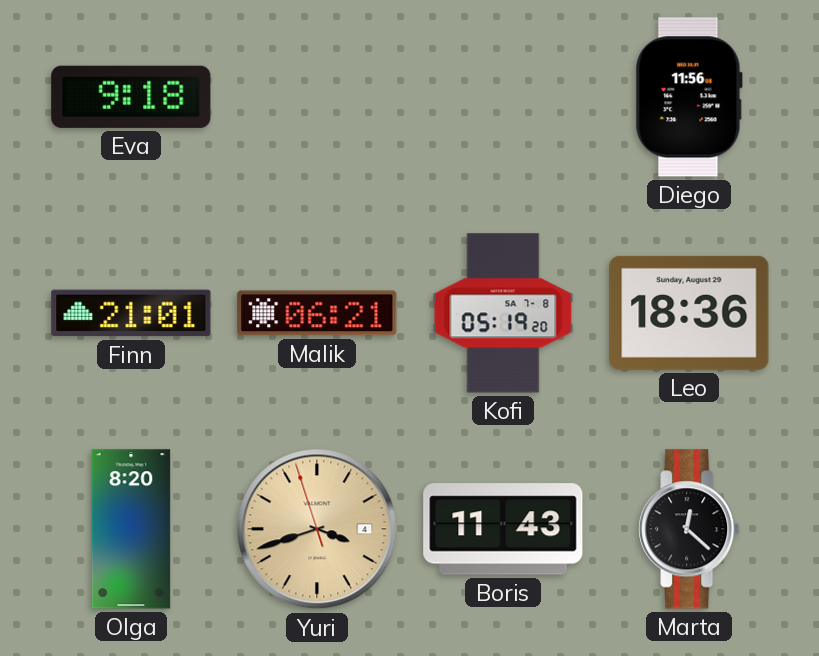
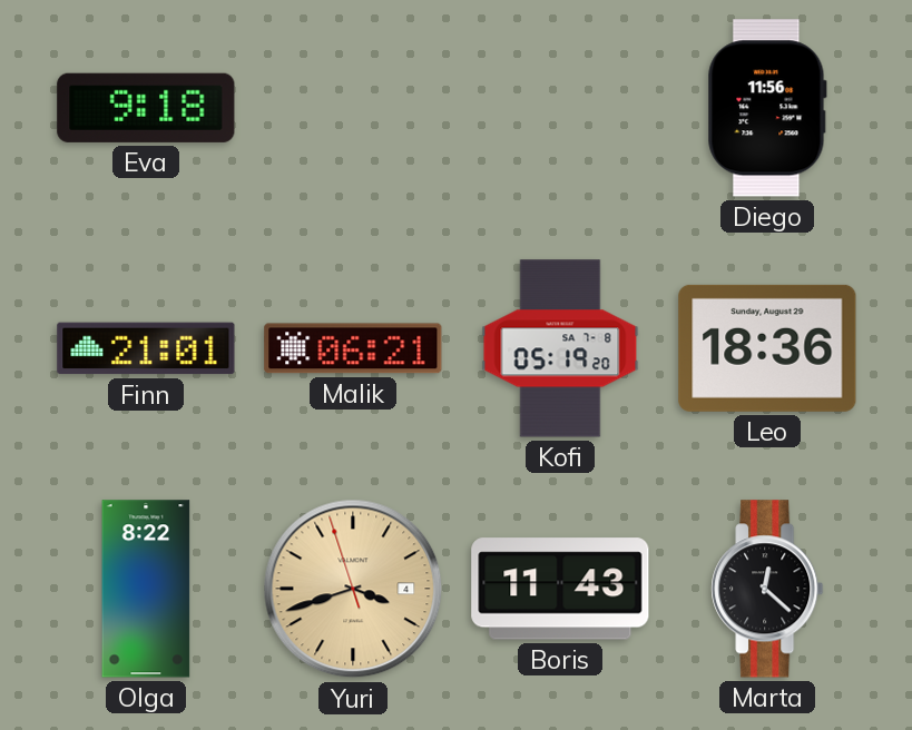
Olga: 8:20 -> 8:22
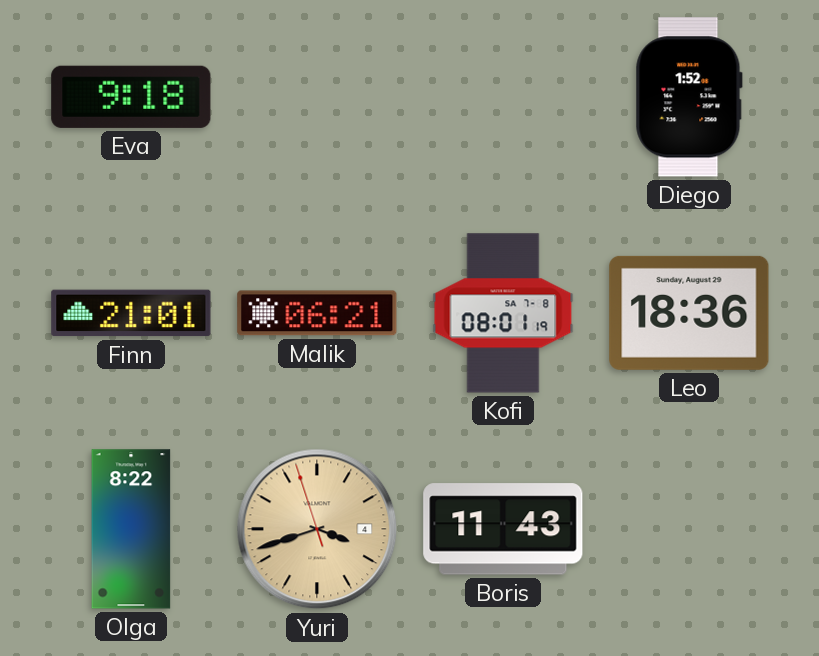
Diego: 11:56 -> 1:52
Kofi: 05:19 -> 08:01
Marta: 12:22 -> none
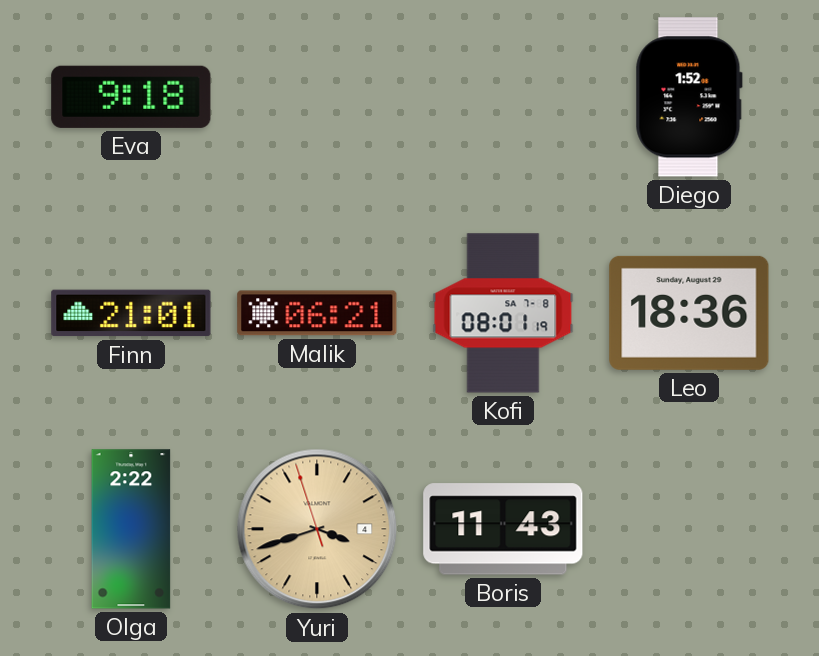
Olga: 8:22 -> 2:22
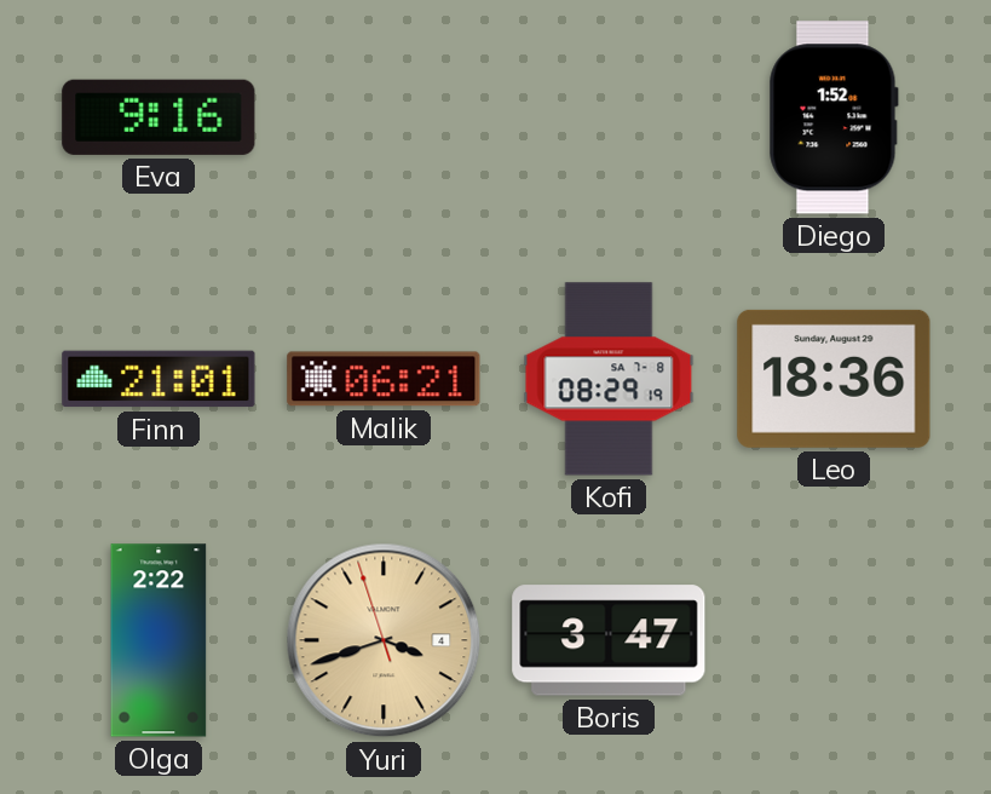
Eva: 9:18 -> 9:16
Kofi: 08:01 -> 08:29
Boris: 11:43 -> 3:47
